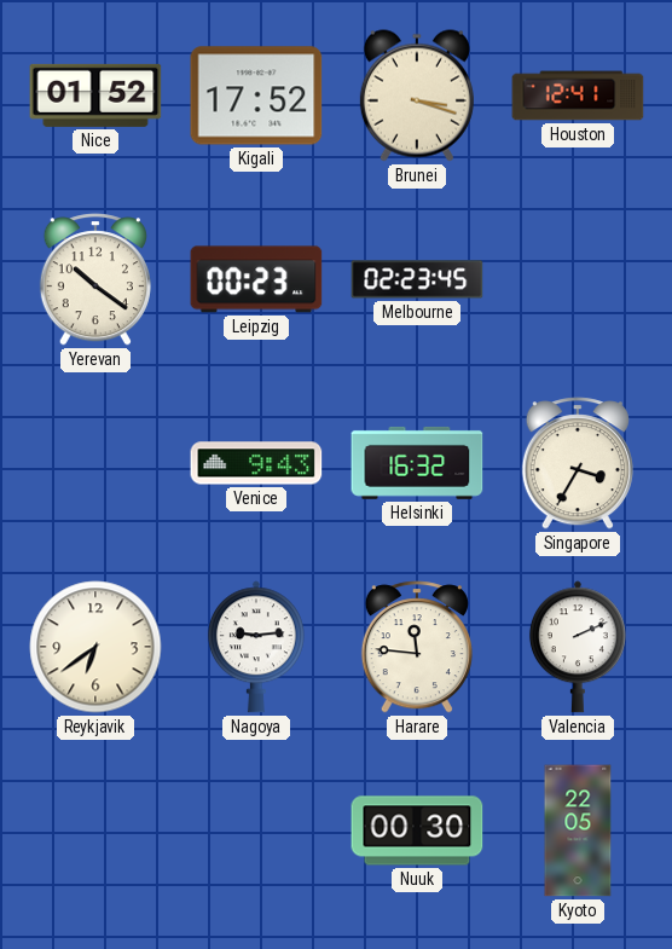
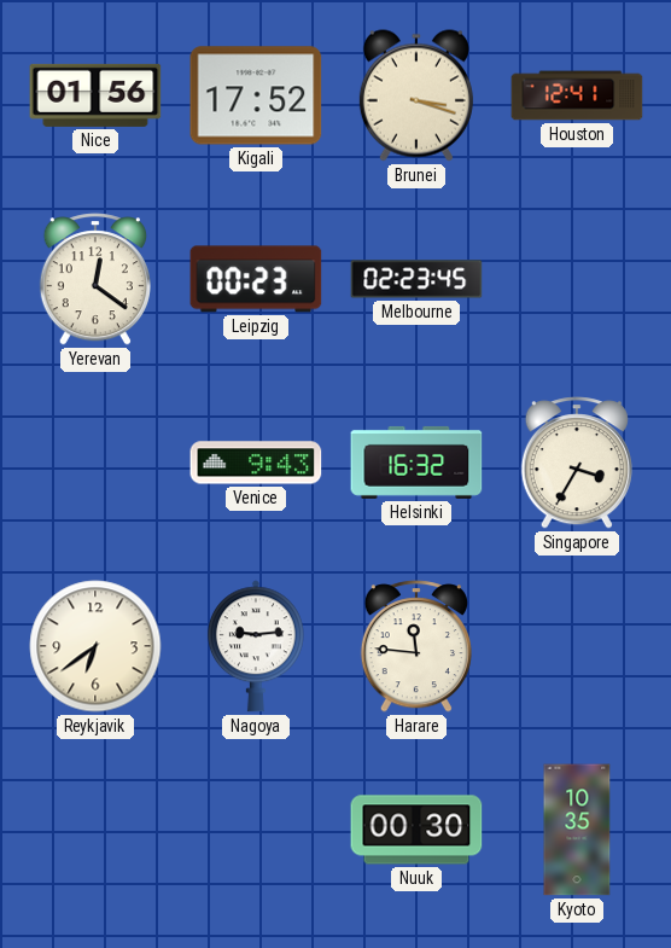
Nice: 01:52 -> 01:56
Yerevan: 10:21 -> 12:21
Valencia: 2:11 -> none
Kyoto: 22:05 -> 10:35
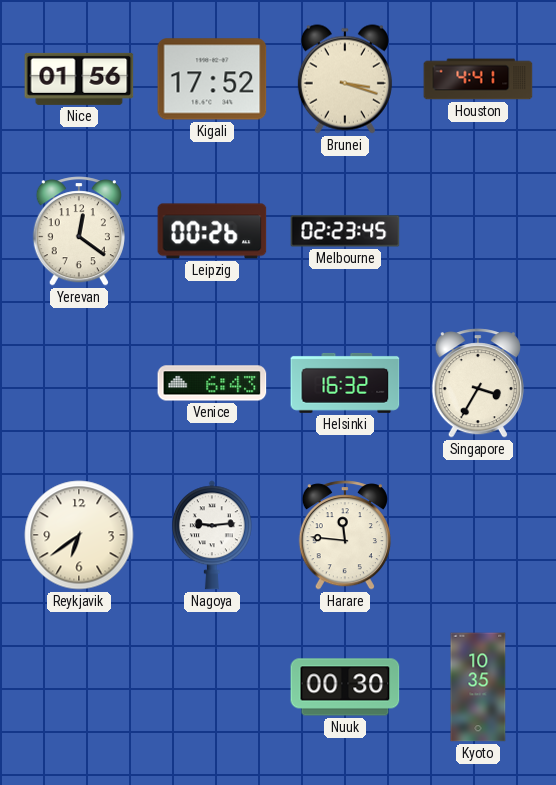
Houston: 12:41 -> 4:41
Leipzig: 00:23 -> 00:26
Venice: 9:43 -> 6:43
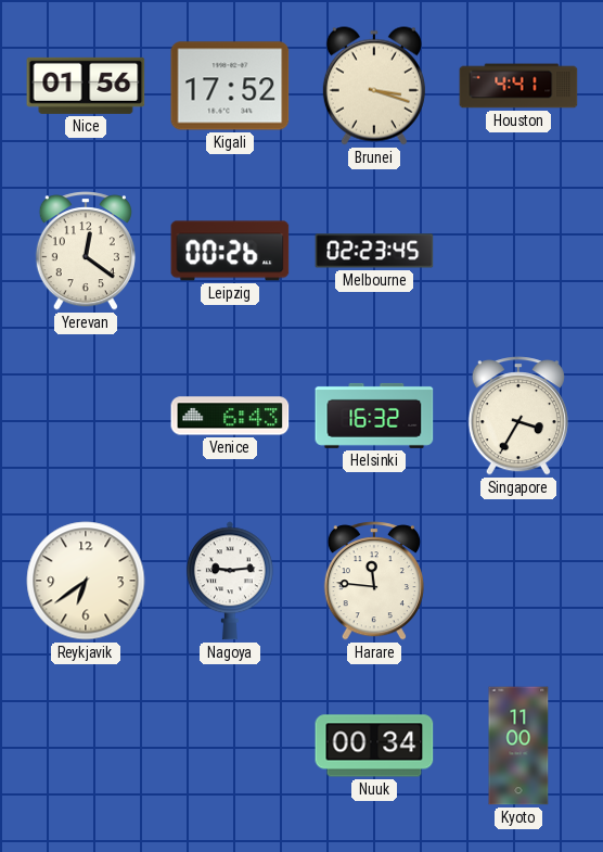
Nuuk: 00:30 -> 00:34
Kyoto: 10:35 -> 11:00
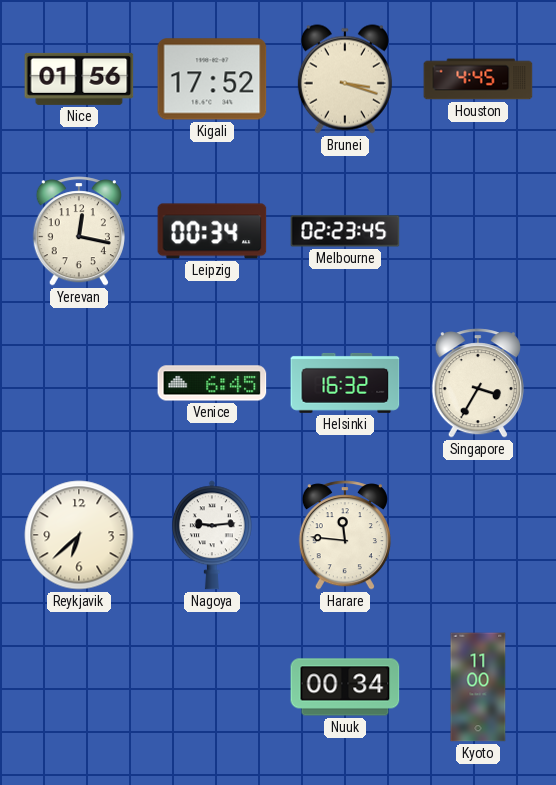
Houston: 4:41 -> 4:45
Yerevan: 12:21 -> 12:17
Leipzig: 00:26 -> 00:34
Venice: 6:43 -> 6:45
Reykjavik: 6:39 -> 6:38
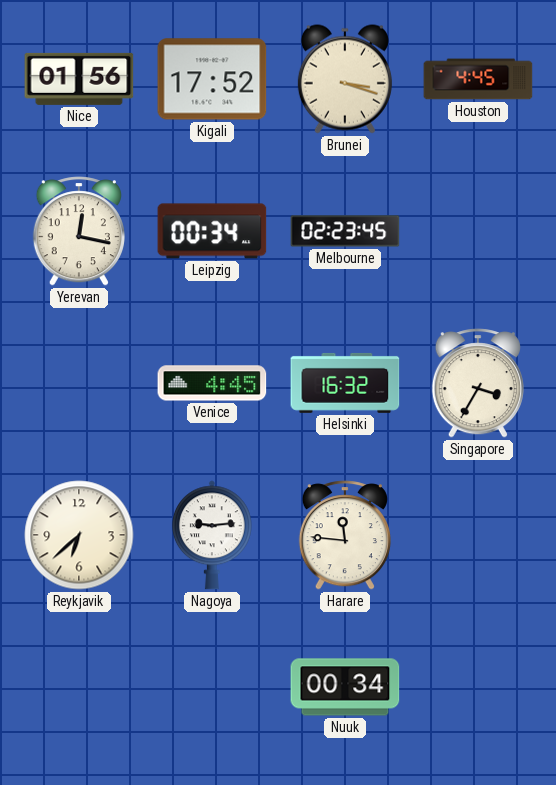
Venice: 6:45 -> 4:45
Kyoto: 11:00 -> none
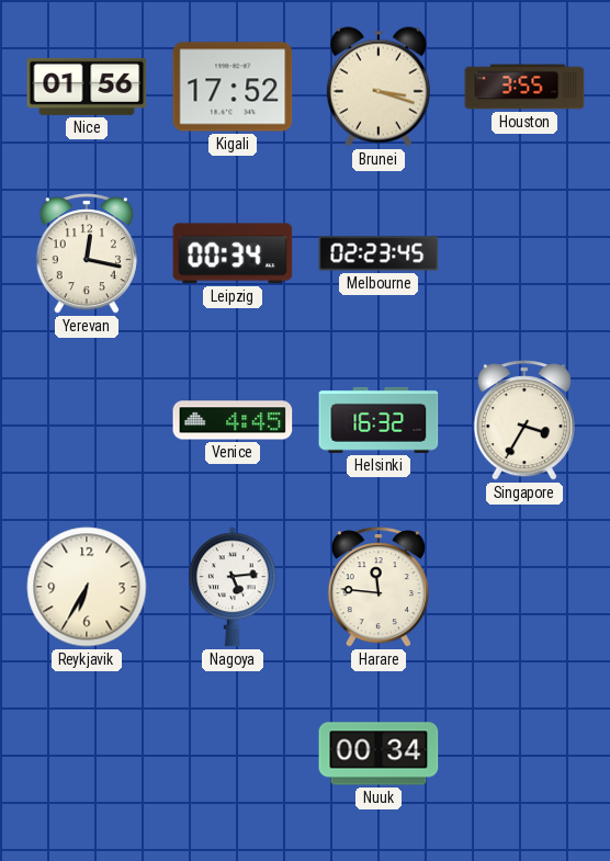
Houston: 4:45 -> 3:55
Reykjavik: 6:38 -> 6:35
Nagoya: 9:14 -> 5:14
